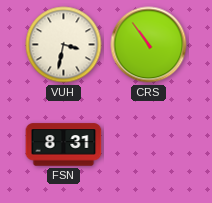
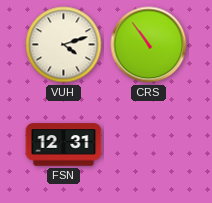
VUH: 3:32 -> 4:12
FSN: 8:31 -> 12:31
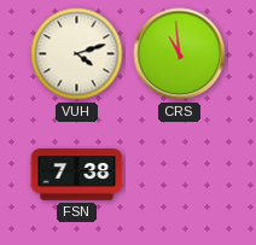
CRS: 10:54 -> 10:59
FSN: 12:31 -> 7:38
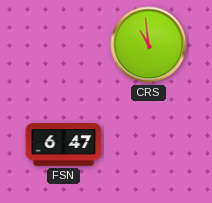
VUH: 4:12 -> none
FSN: 7:38 -> 6:47
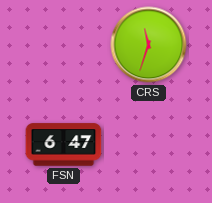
CRS: 10:59 -> 11:33
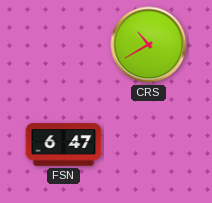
CRS: 11:33 -> 10:40
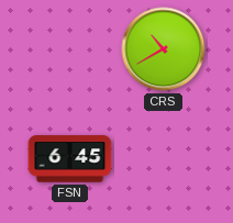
FSN: 6:47 -> 6:45
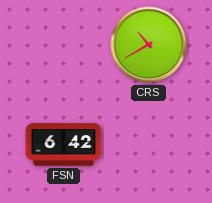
FSN: 6:45 -> 6:42
